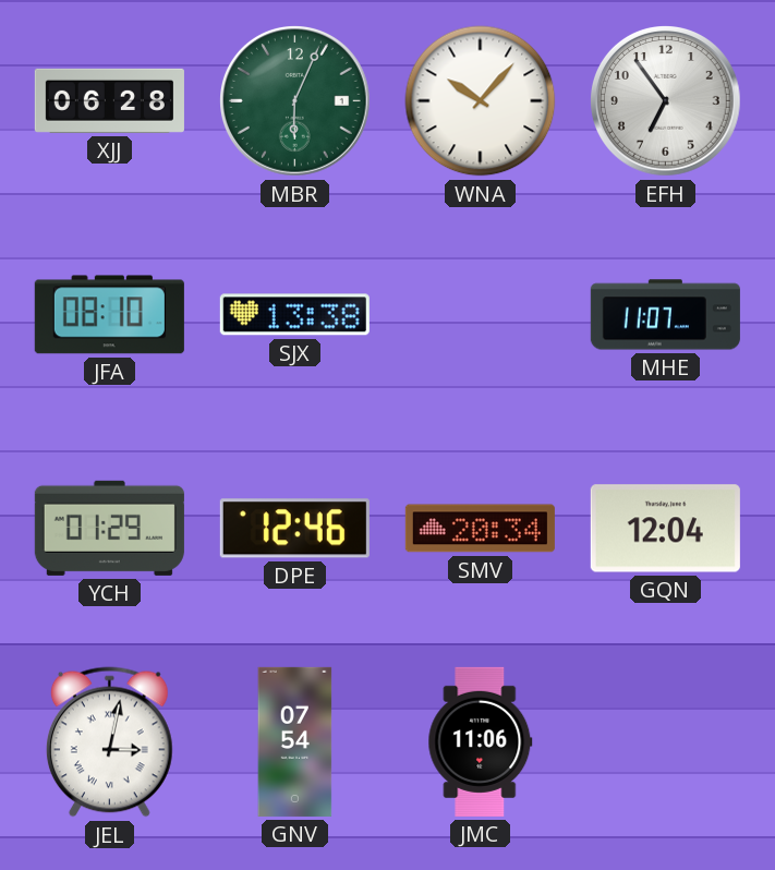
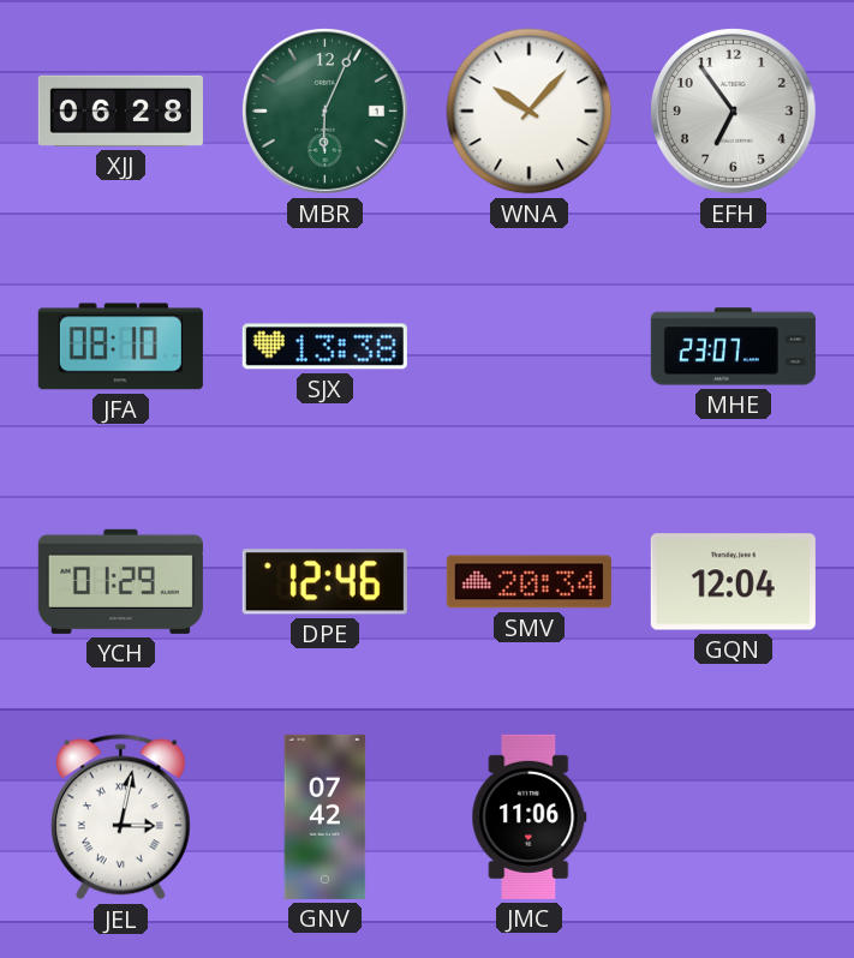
MHE: 11:07 -> 23:07
GNV: 07:54 -> 07:42
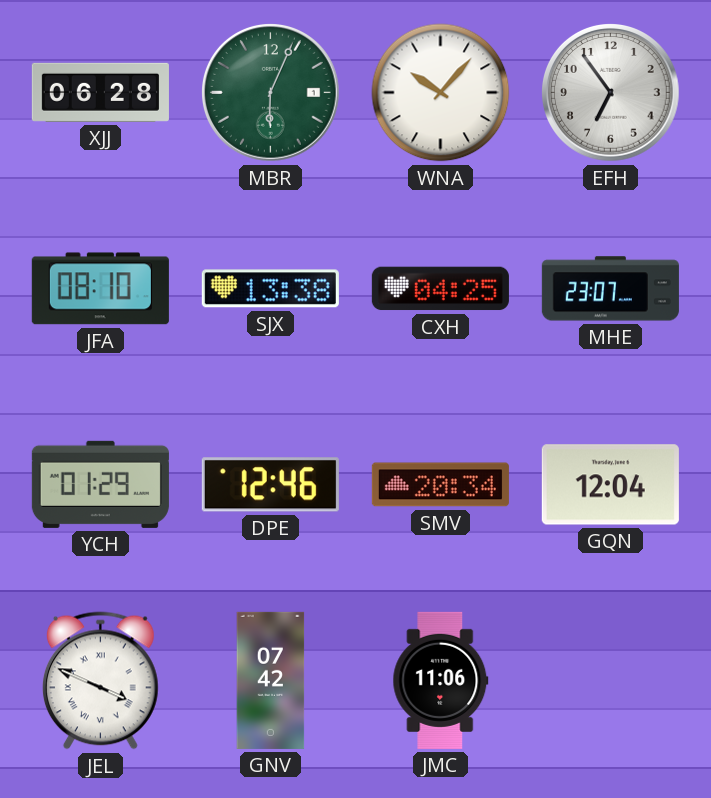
CXH: none -> 04:25
JEL: 3:02 -> 3:49
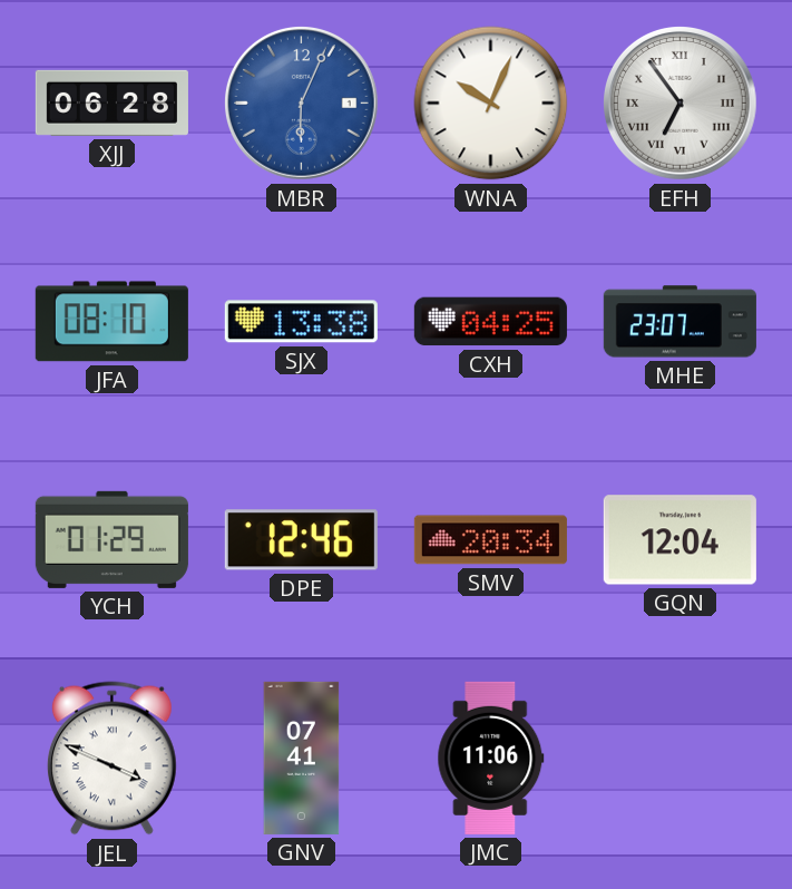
MBR dial: green -> blue
WNA: 10:07 -> 10:04
EFH numerals: Arabic -> Roman
GNV: 07:42 -> 07:41
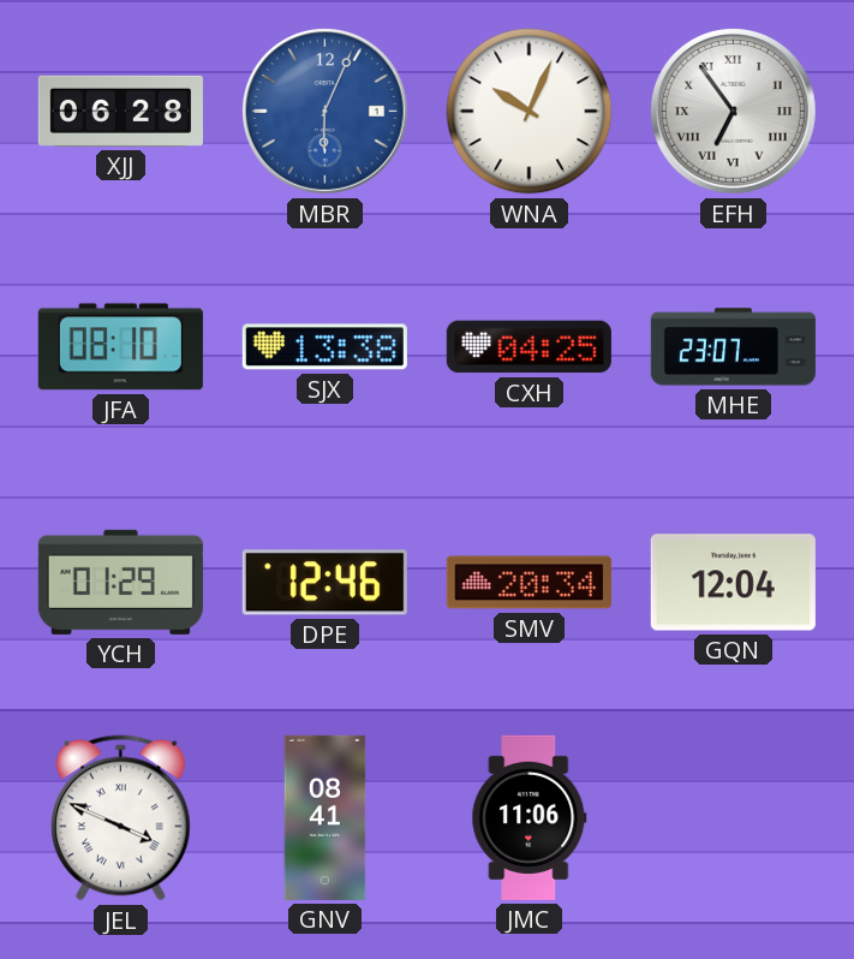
GNV: 07:41 -> 08:41
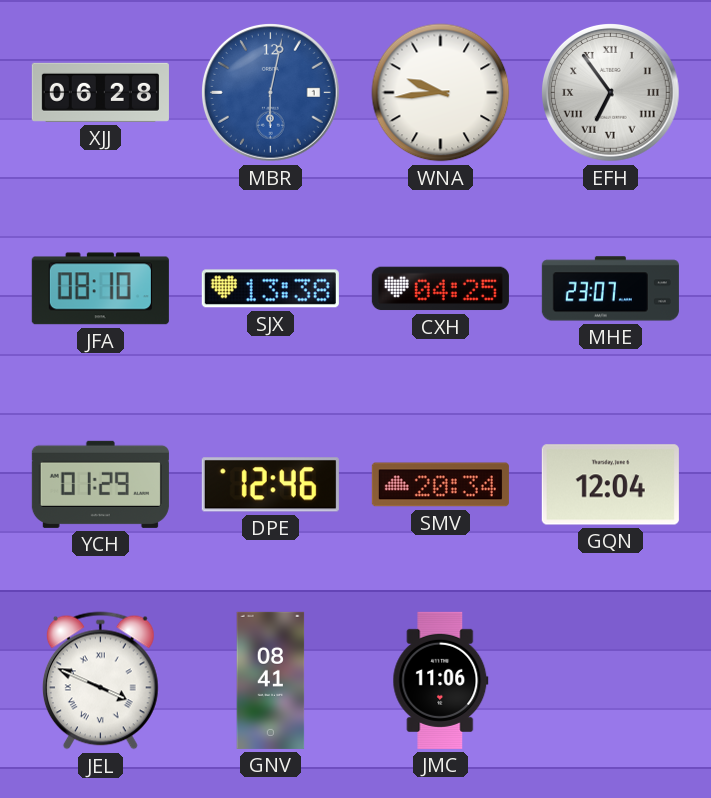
MBR: 6:04 -> 6:02
WNA: 10:04 -> 9:44
